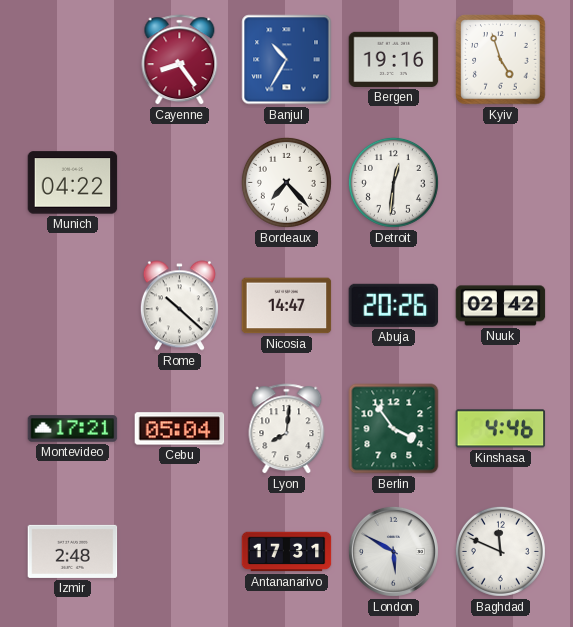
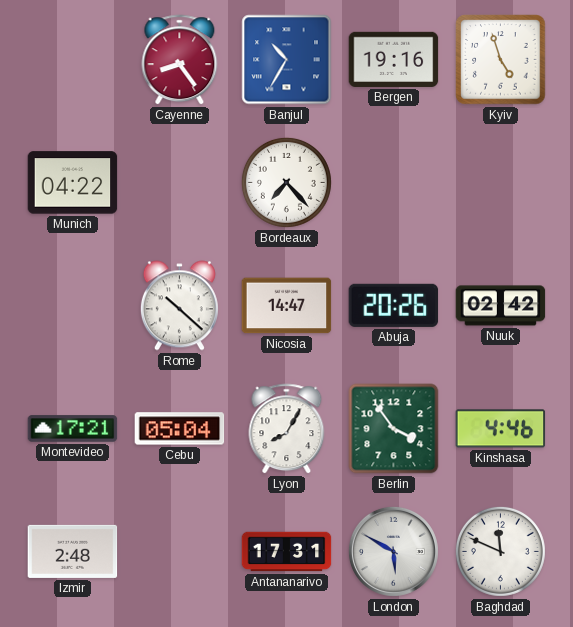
Detroit: 12:31 -> none
Lyon: 8:01 -> 8:05
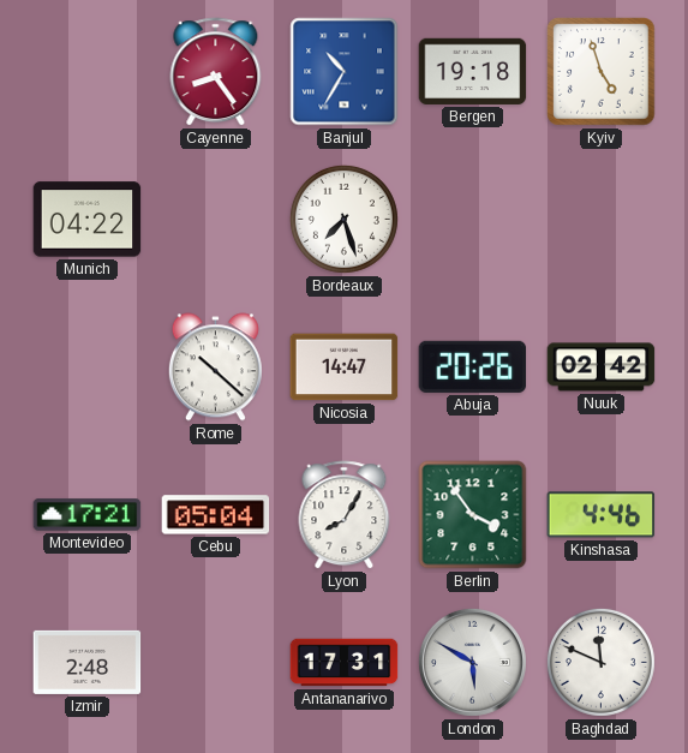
Bergen: 19:16 -> 19:18
Bordeaux: 7:23 -> 7:27
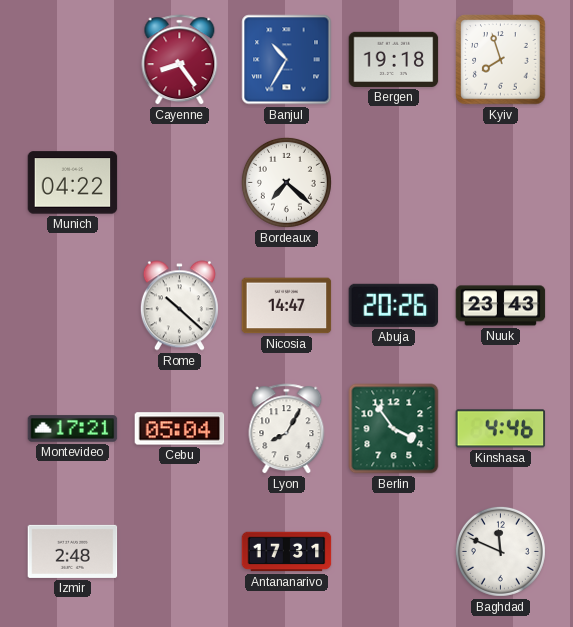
Kyiv: 4:57 -> 7:57
Bordeaux: 7:27 -> 7:22
Nuuk: 02:42 -> 23:43
London: 5:50 -> none
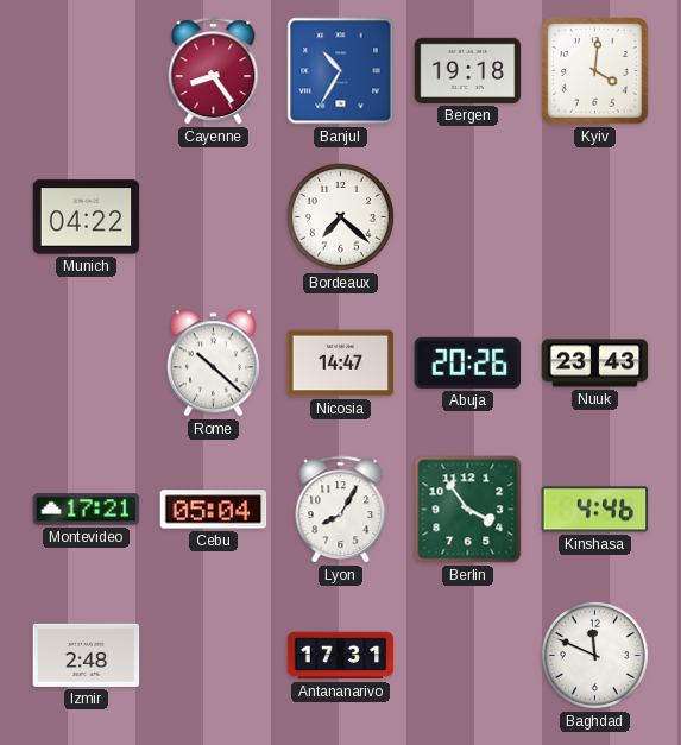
Kyiv: 7:57 -> 4:01
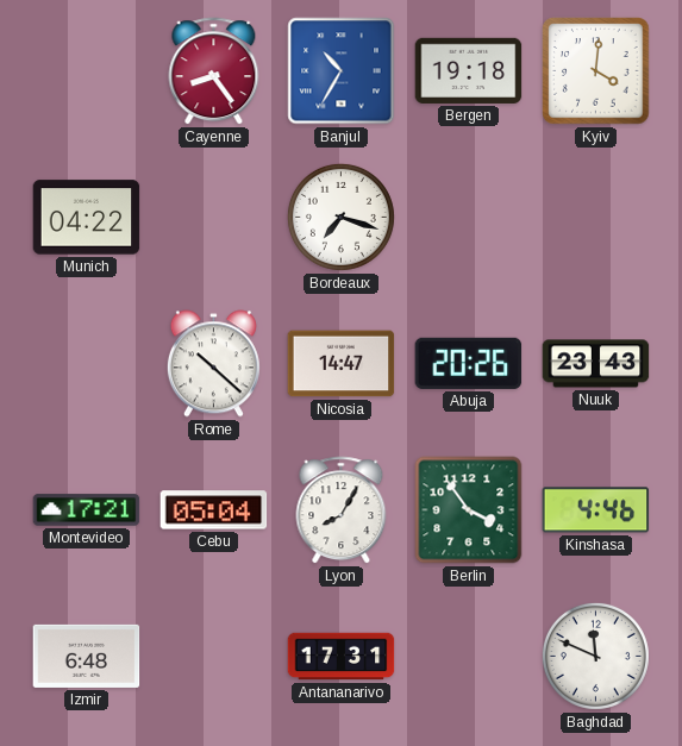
Bordeaux: 7:22 -> 7:18
Izmir: 2:48 -> 6:48
